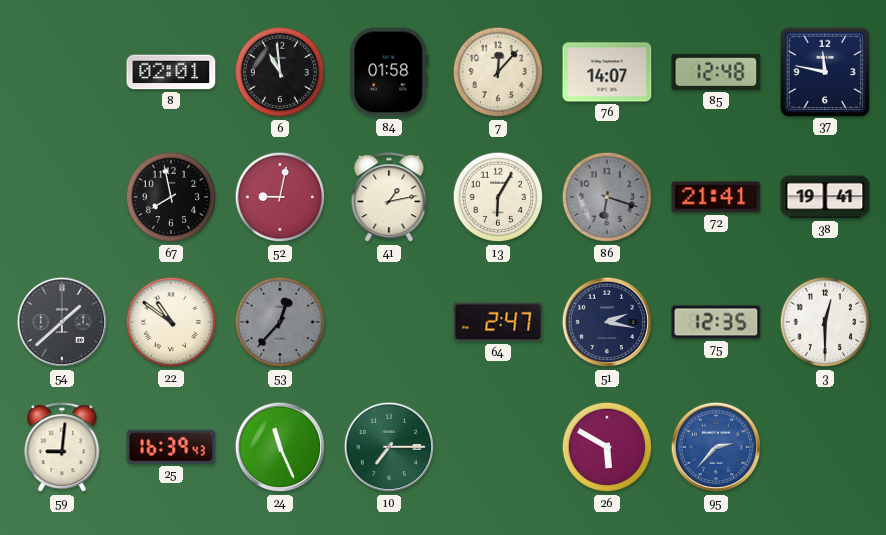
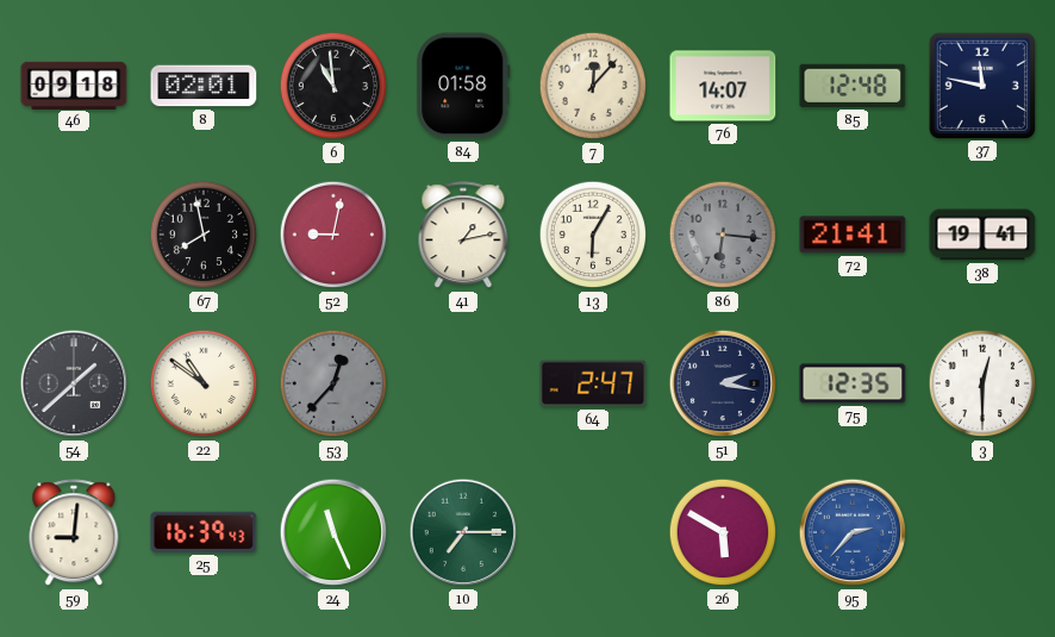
46: none -> 09:18
86: 6:18 -> 6:16
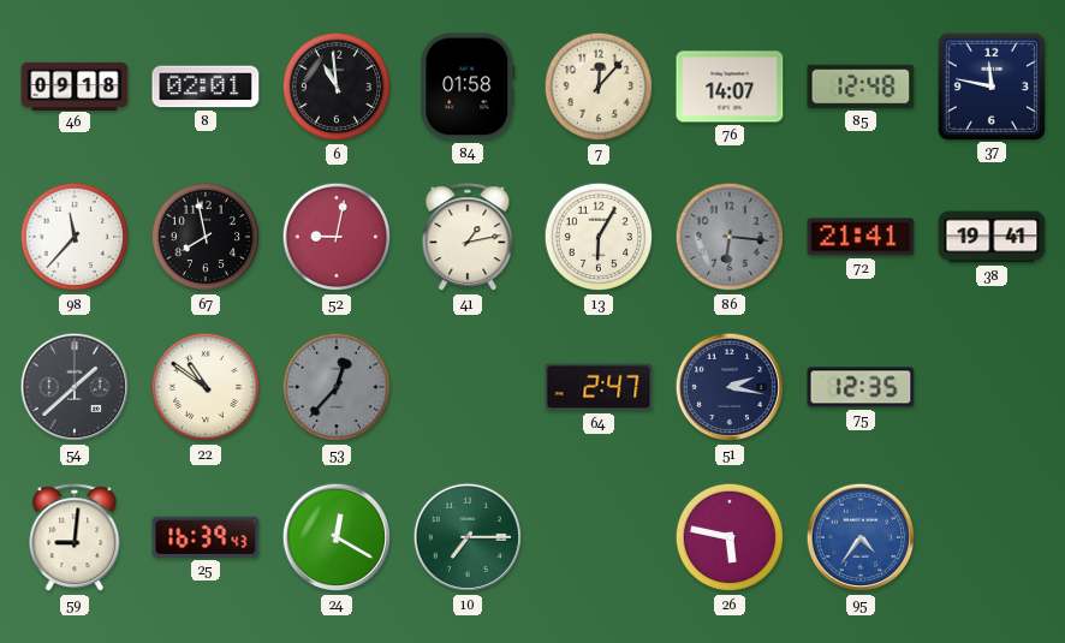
98: none -> 11:37
3: 12:30 -> none
24: 11:26 -> 12:20
26: 5:50 -> 5:47
95: 2:37 -> 4:36
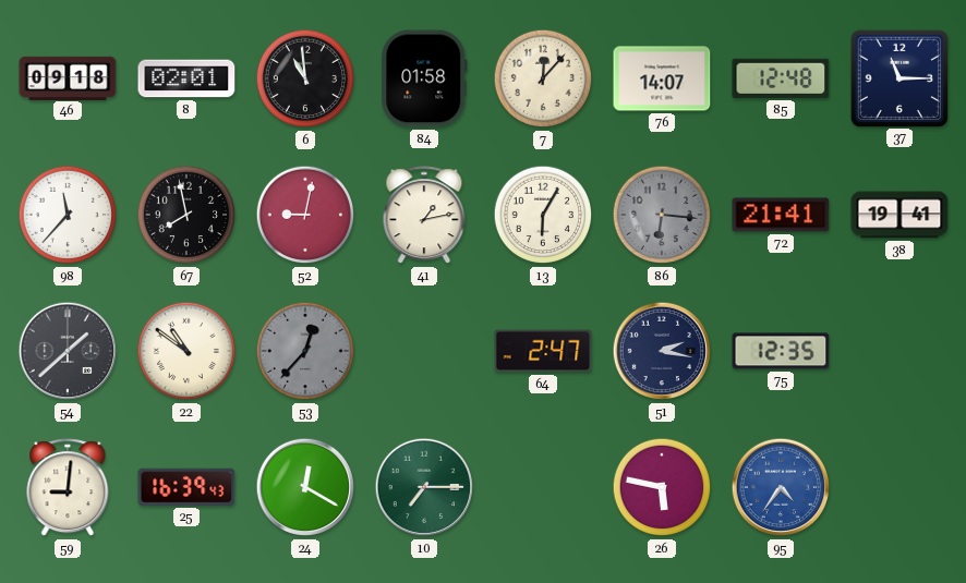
37: 11:47 -> 11:15
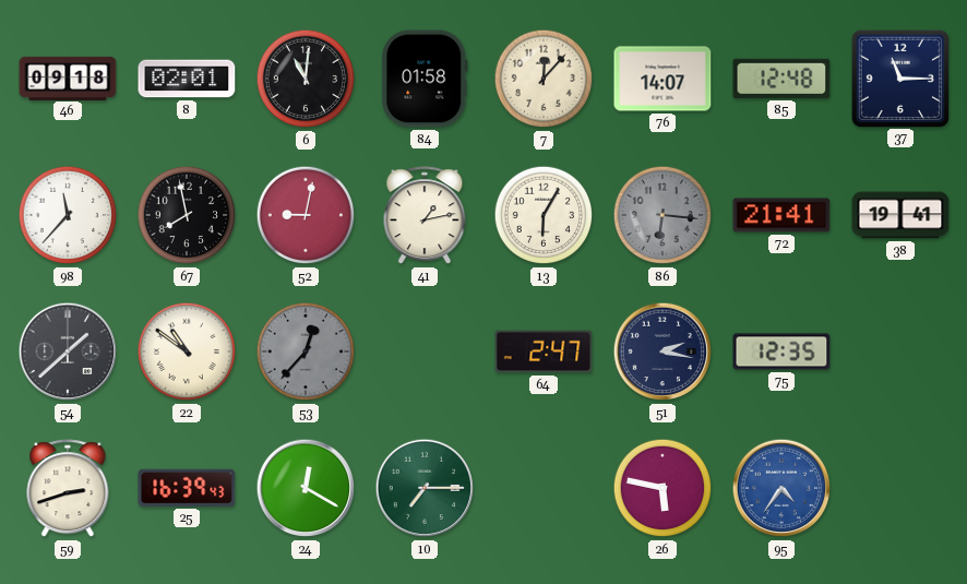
6: 10:59 -> 11:01
59: 9:01 -> 2:42
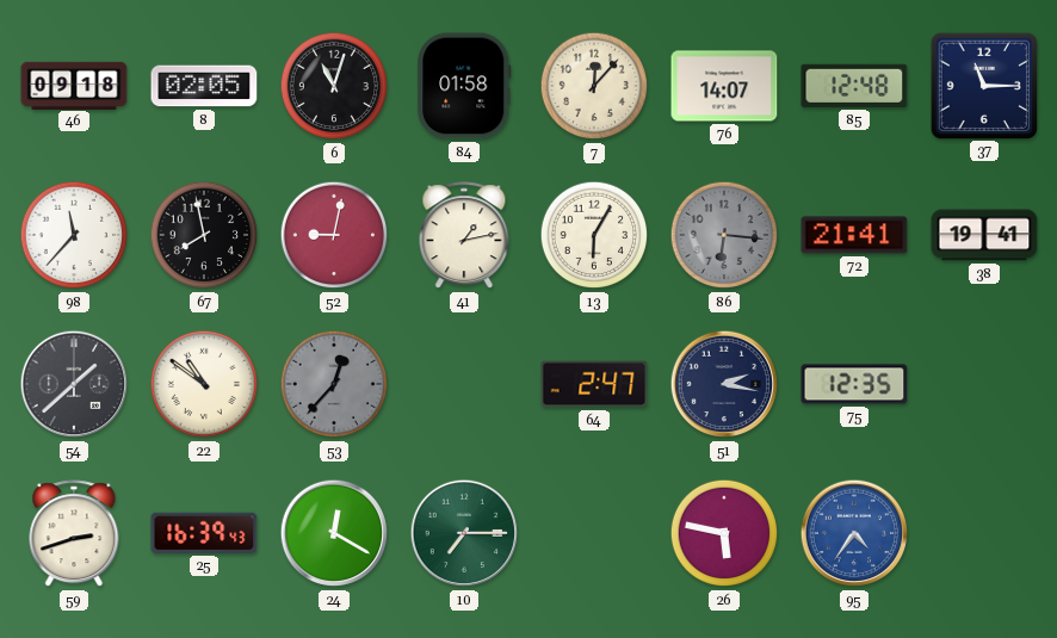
8: 02:01 -> 02:05
6: 11:01 -> 11:03
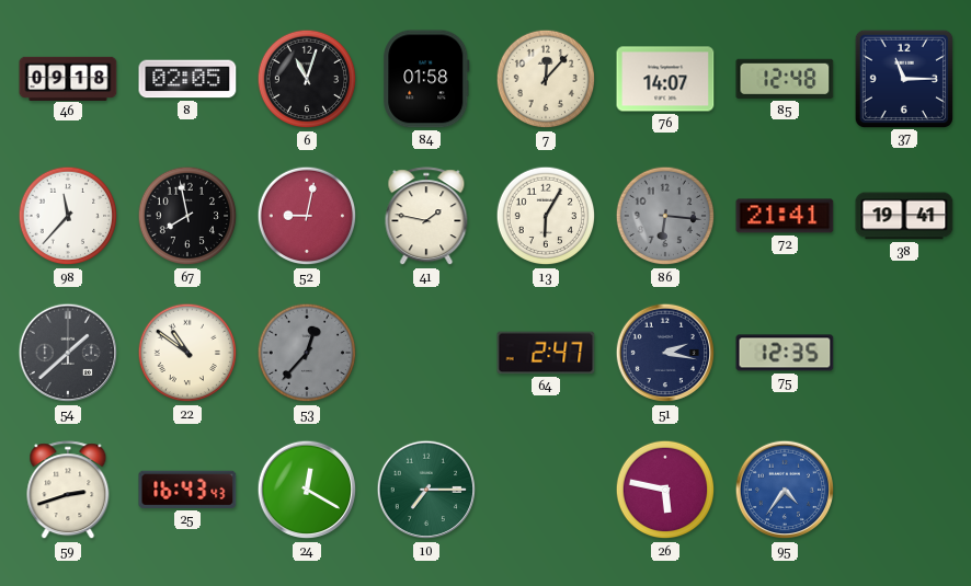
41: 1:13 -> 1:47
25: 16:39 -> 16:43
